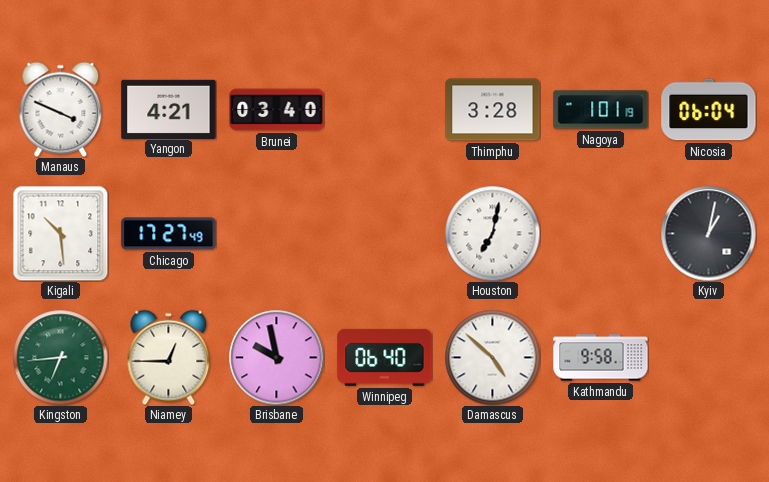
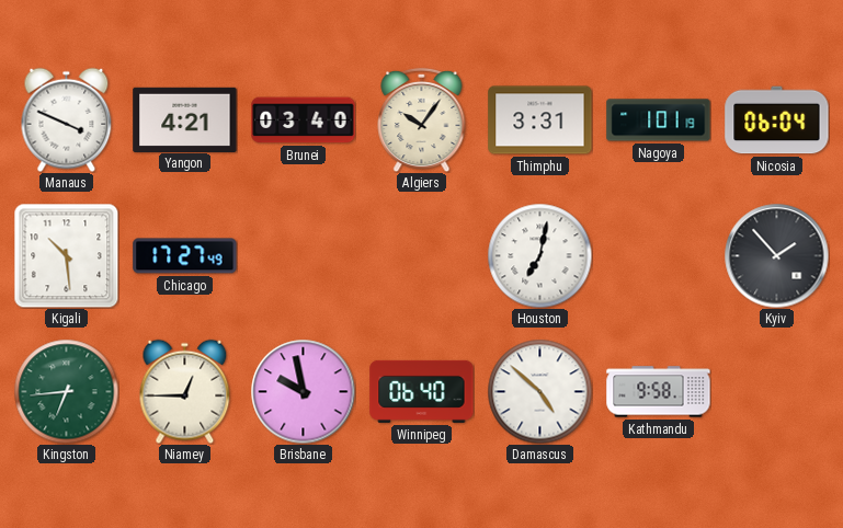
Algiers: none -> 10:06
Thimphu: 3:28 -> 3:31
Kyiv: 1:02 -> 1:53
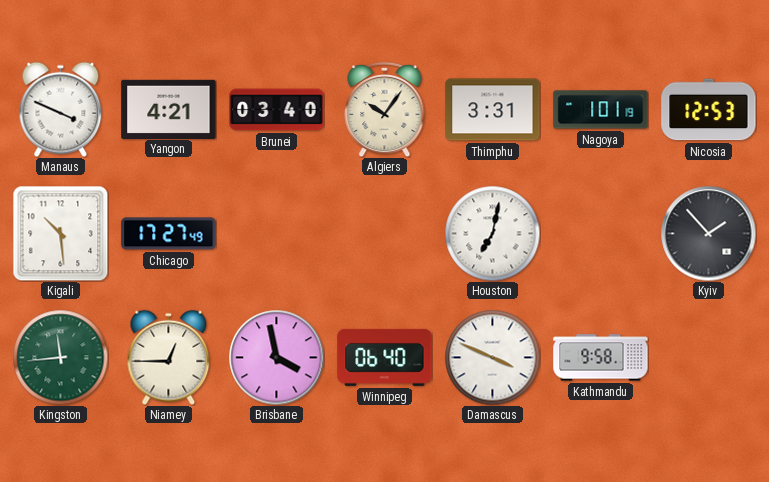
Nicosia: 06:04 -> 12:53
Kingston: 6:44 -> 11:44
Brisbane: 9:58 -> 3:58
Damascus: 4:52 -> 3:49
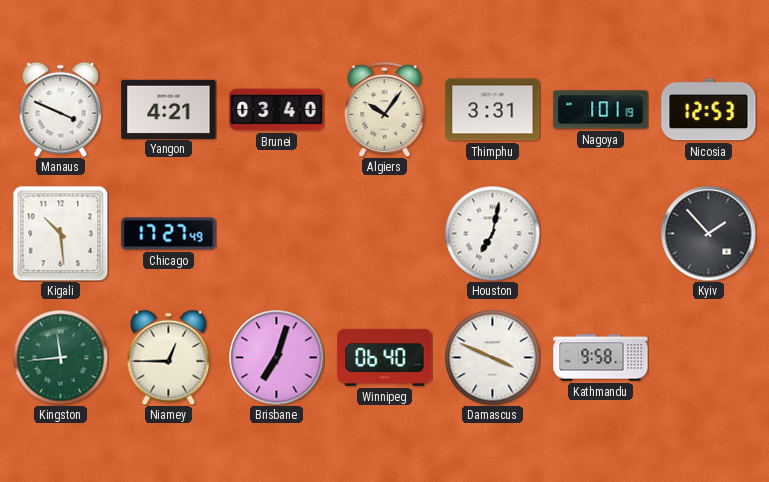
Brisbane: 3:58 -> 7:03
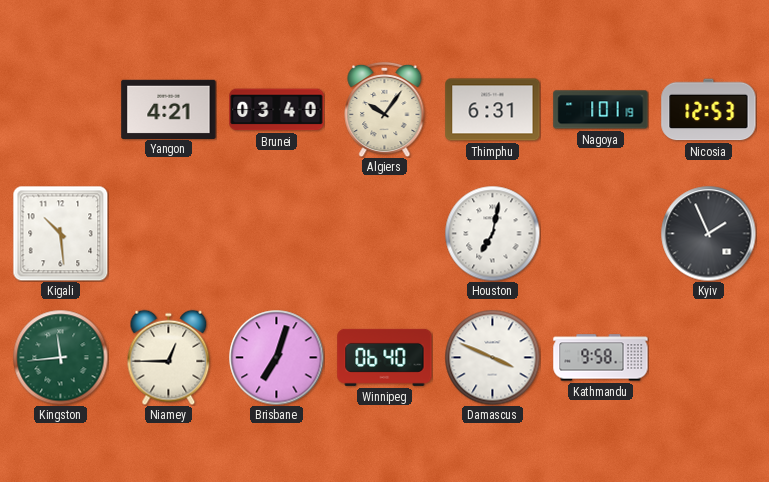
Manaus: 3:49 -> none
Thimphu: 3:31 -> 6:31
Chicago: 17:27 -> none
Kyiv: 1:53 -> 1:56
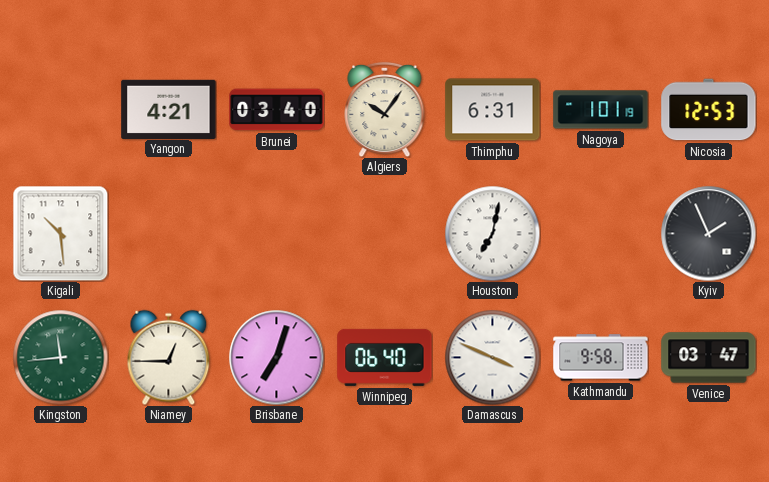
Venice: none -> 03:47
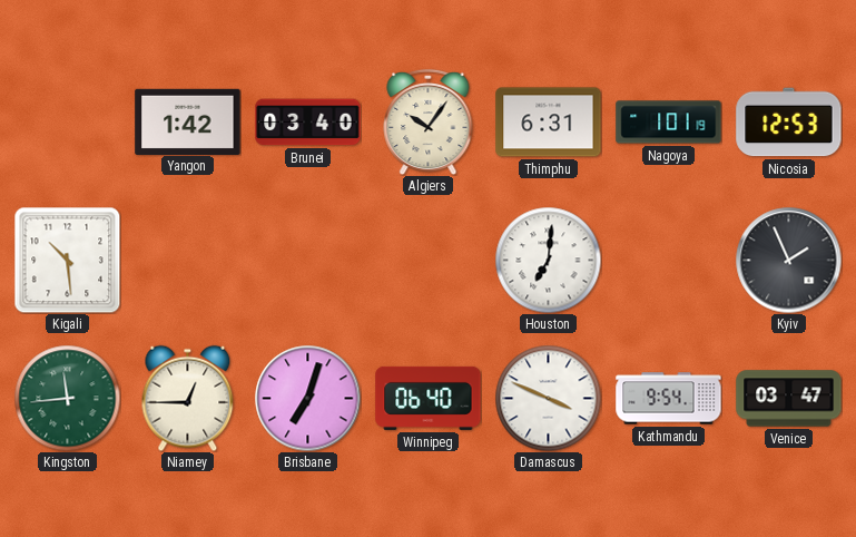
Yangon: 4:21 -> 1:42
Houston: 7:02 -> 7:01
Kathmandu: 9:58 -> 9:54
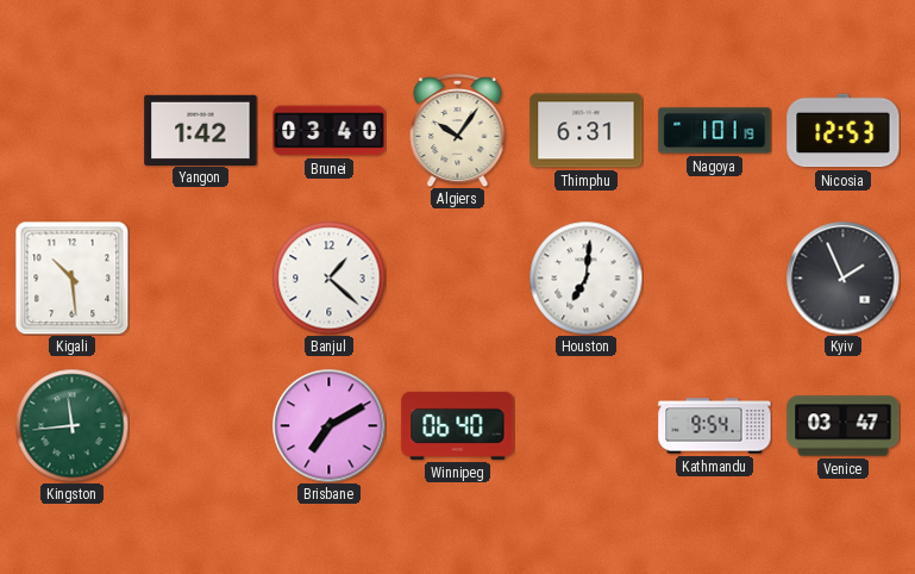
Banjul: none -> 1:22
Niamey: 12:45 -> none
Brisbane: 7:03 -> 7:10
Damascus: 3:49 -> none
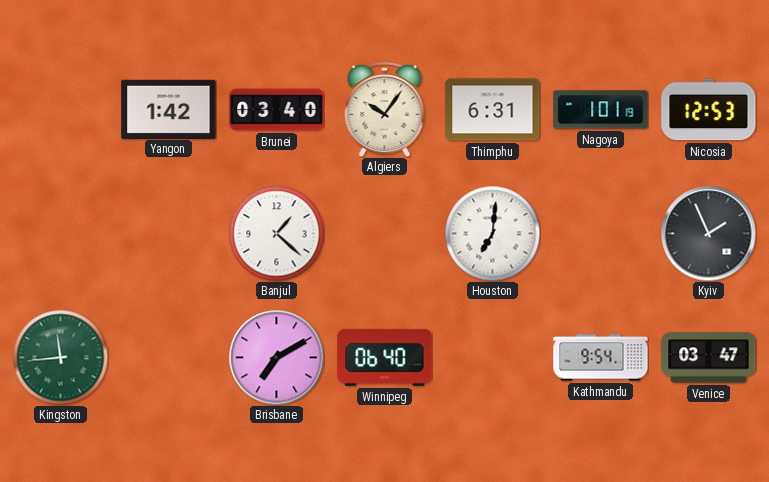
Kigali: 10:29 -> none
